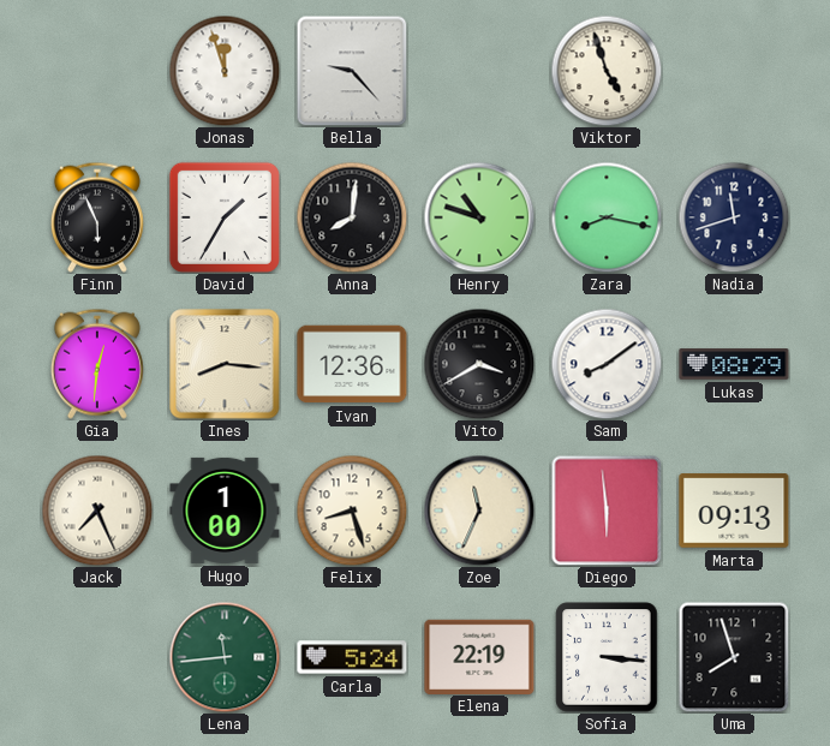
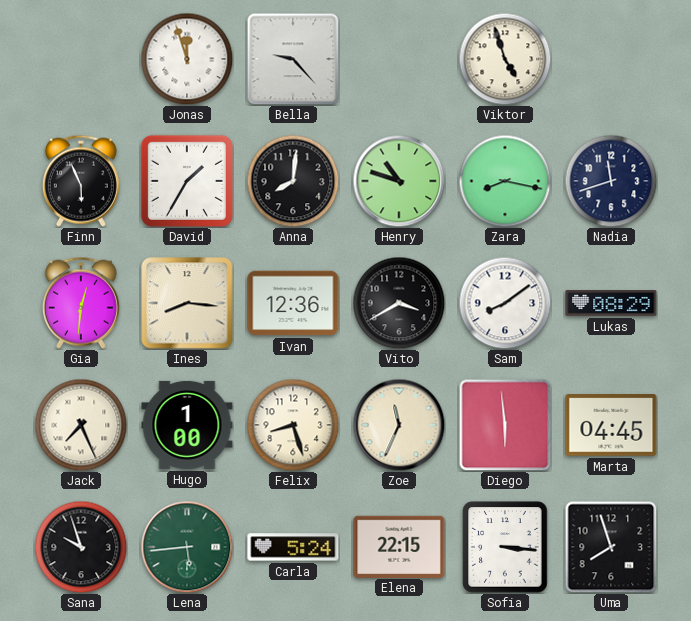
Marta: 09:13 -> 04:45
Sana: none -> 9:57
Lena: 11:44 -> 5:44
Elena: 22:19 -> 22:15
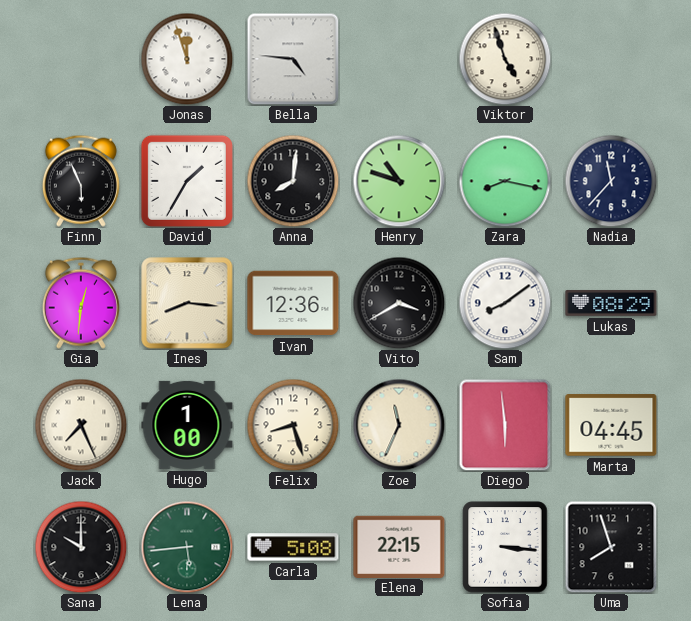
Bella: 9:23 -> 4:46
Nadia: 11:42 -> 11:37
Sana: 9:57 -> 10:00
Carla: 5:24 -> 5:08
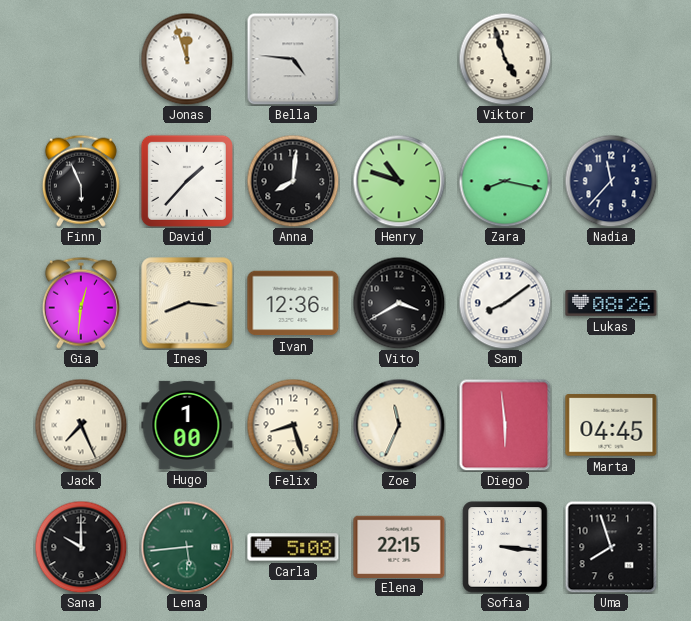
David: 1:35 -> 1:37
Lukas: 08:29 -> 08:26
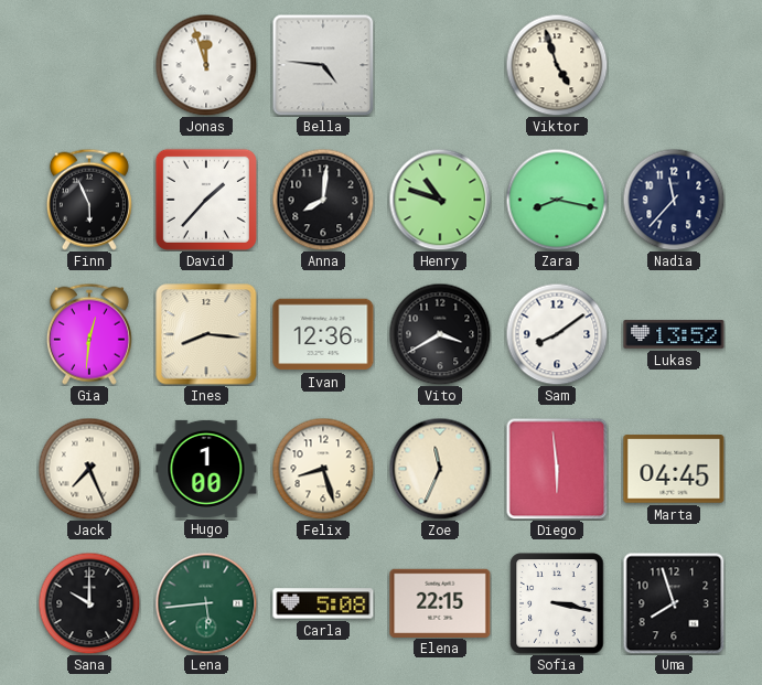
Lukas: 08:26 -> 13:52
Sofia: 3:16 -> 3:17
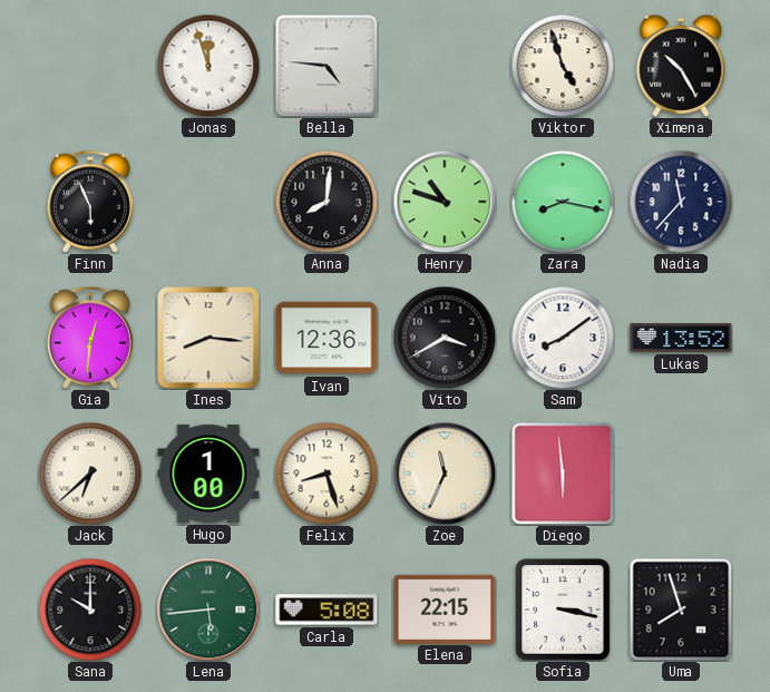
Ximena: none -> 10:25
David: 1:37 -> none
Jack: 7:26 -> 6:38
Marta: 04:45 -> none
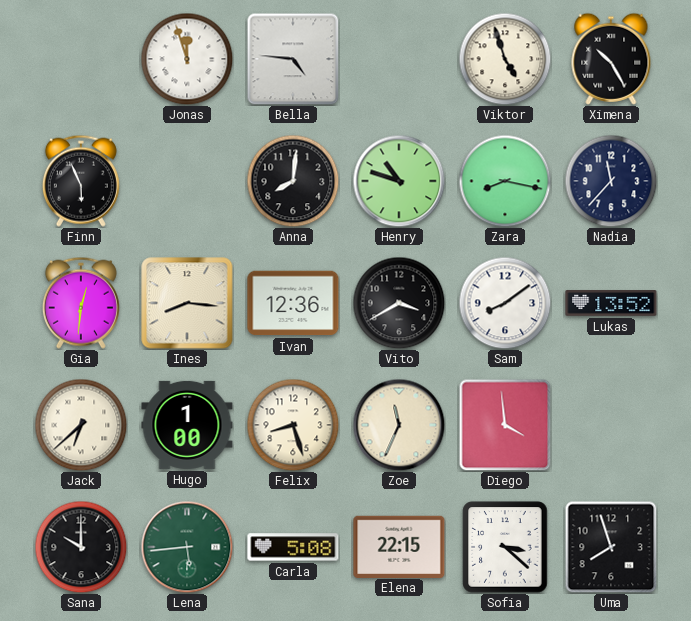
Diego: 5:59 -> 3:59
Sofia: 3:17 -> 3:22
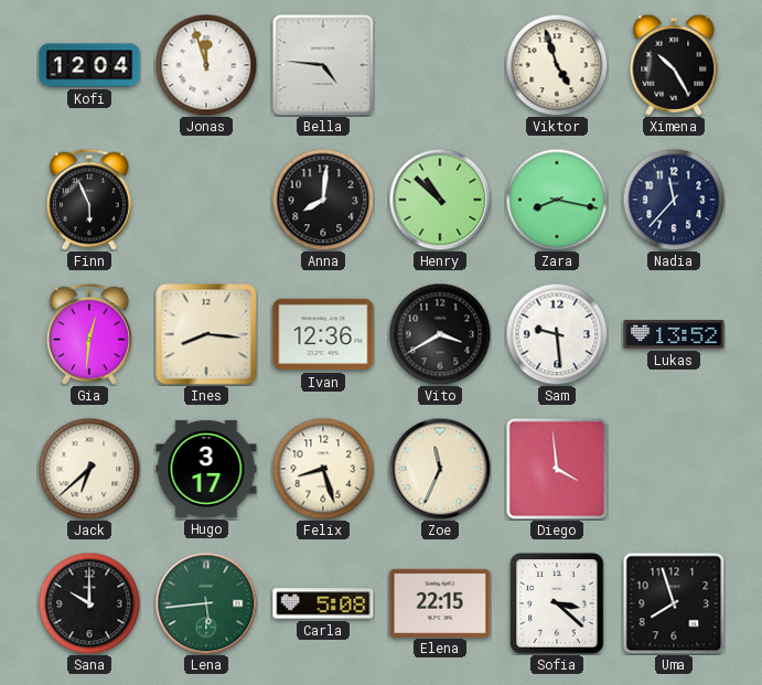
Kofi: none -> 12:04
Henry: 10:48 -> 10:52
Sam: 8:09 -> 9:29
Hugo: 1:00 -> 3:17
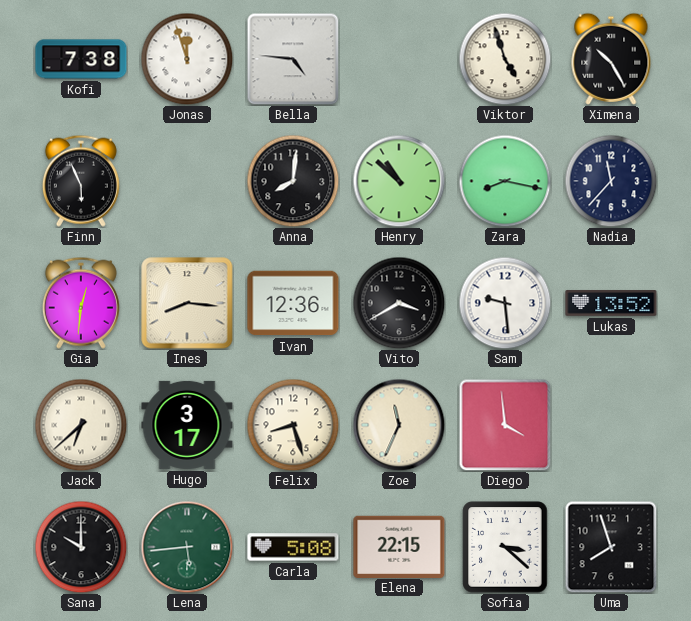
Kofi: 12:04 -> 7:38
